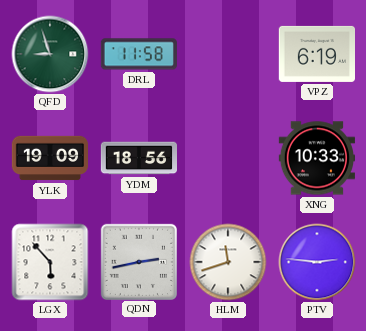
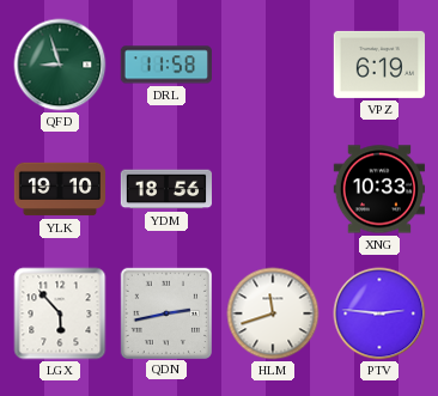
YLK: 19:09 -> 19:10
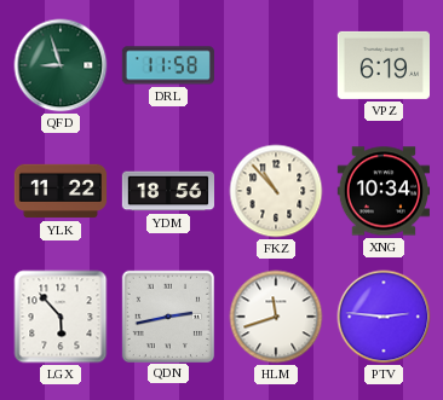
YLK: 19:10 -> 11:22
FKZ: none -> 10:53
XNG: 10:33 -> 10:34
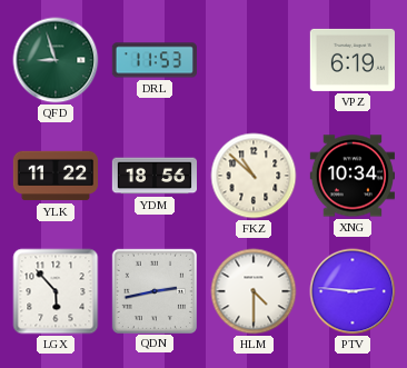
DRL: 11:58 -> 11:53
FKZ: 10:53 -> 10:52
HLM: 11:42 -> 4:30
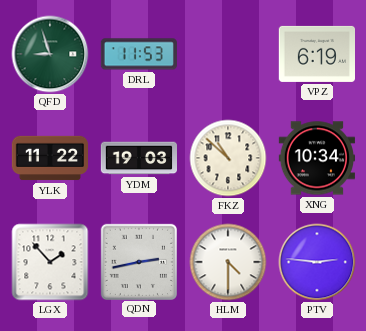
YDM: 18:56 -> 19:03
LGX: 5:53 -> 1:53
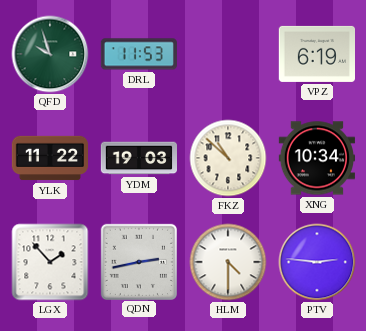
QFD: 8:57 -> 9:57
